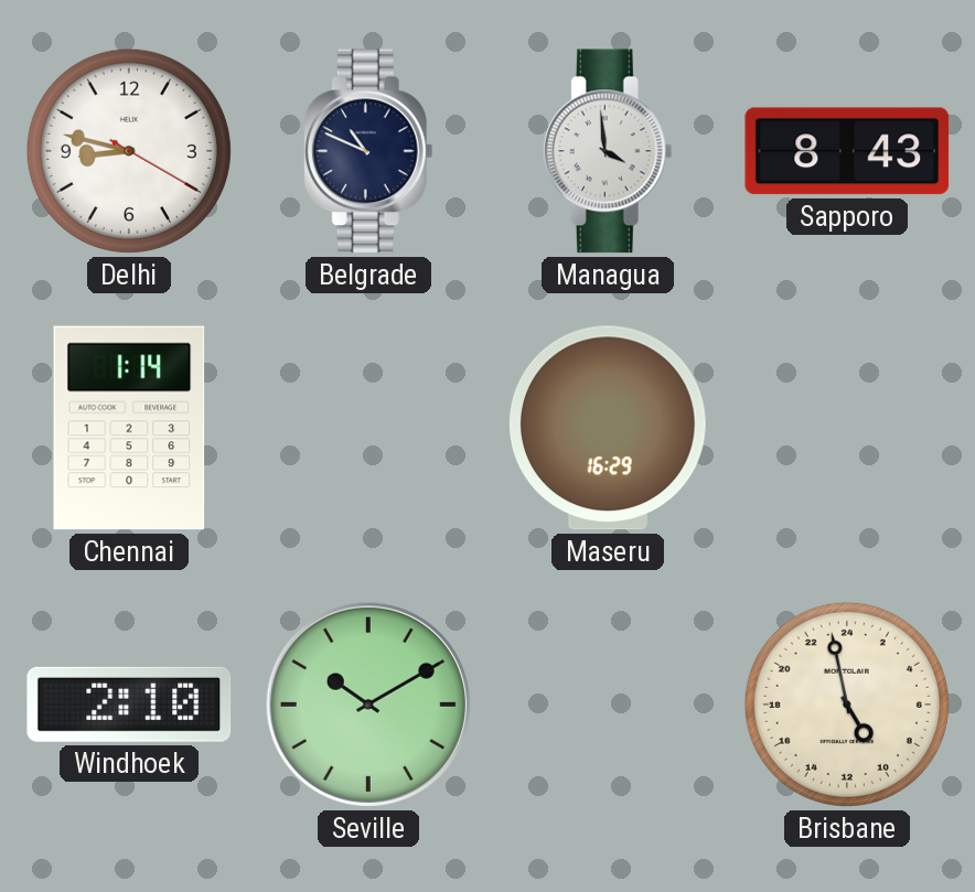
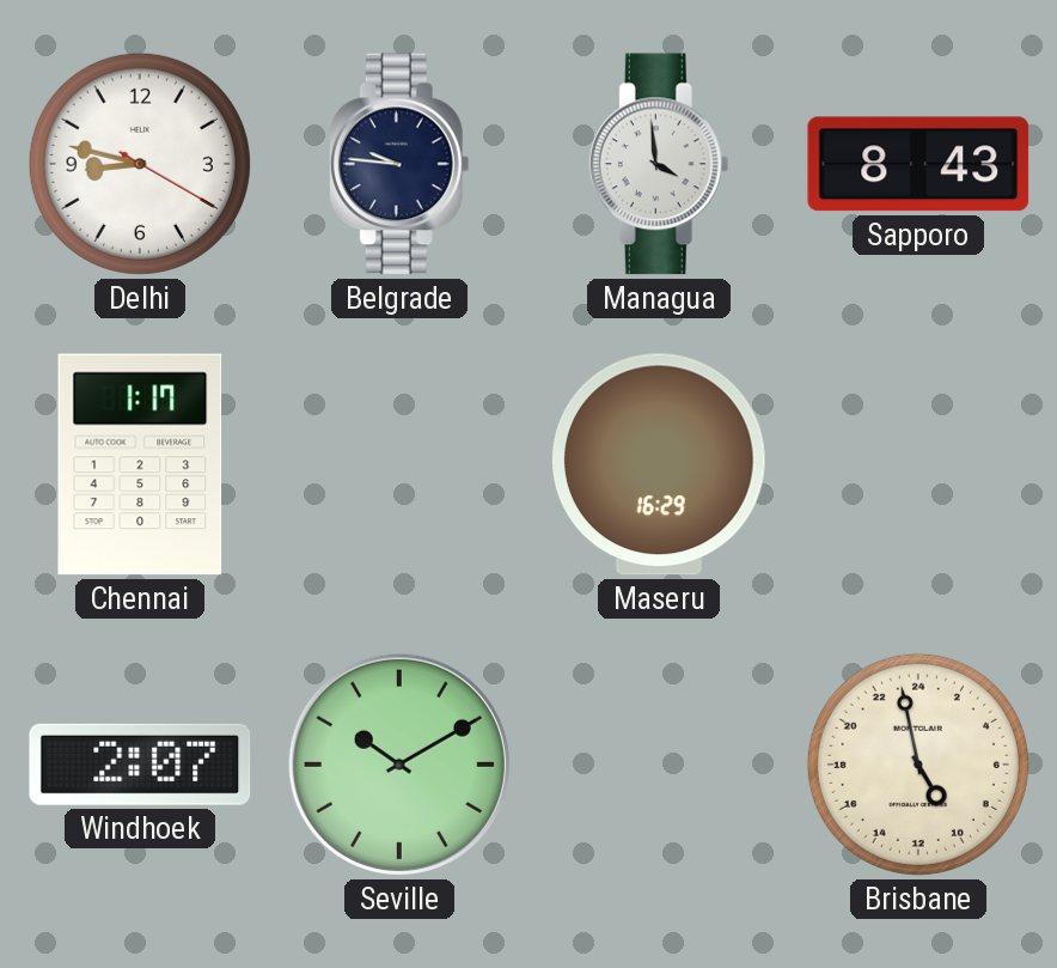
Belgrade: 10:49 -> 9:46
Chennai: 1:14 -> 1:17
Windhoek: 2:10 -> 2:07
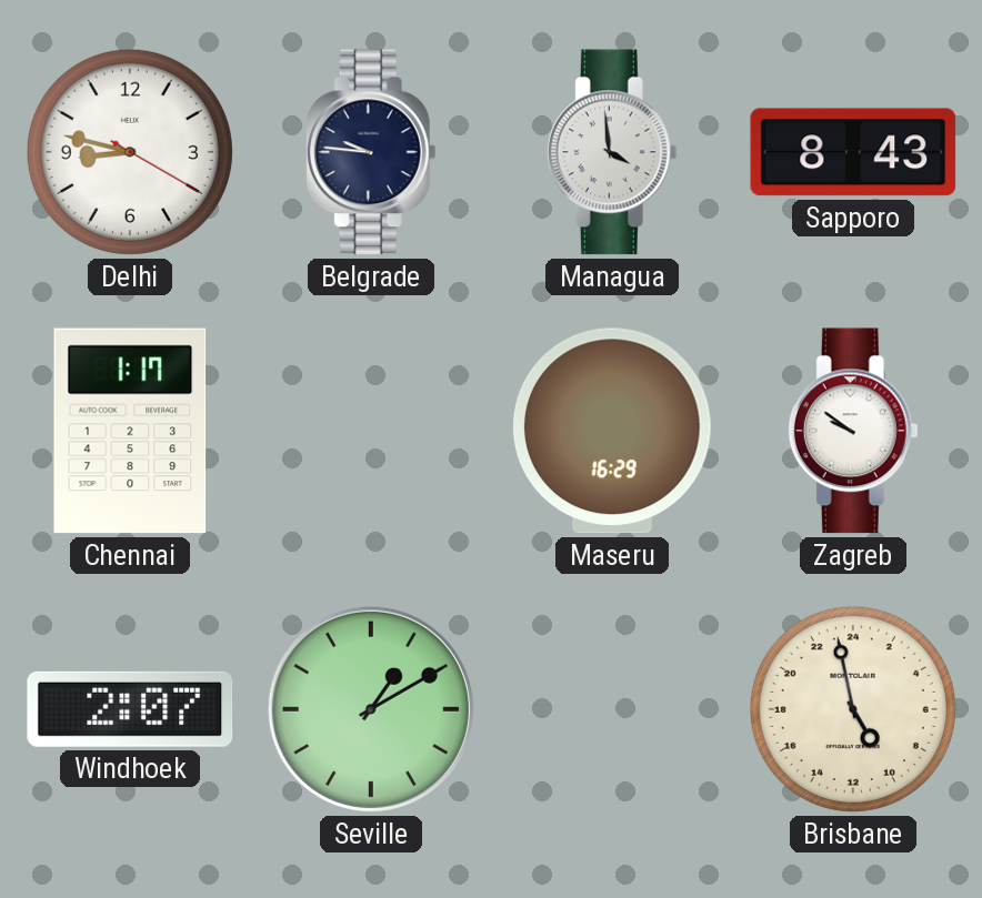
Zagreb: none -> 9:51
Seville: 10:10 -> 1:10
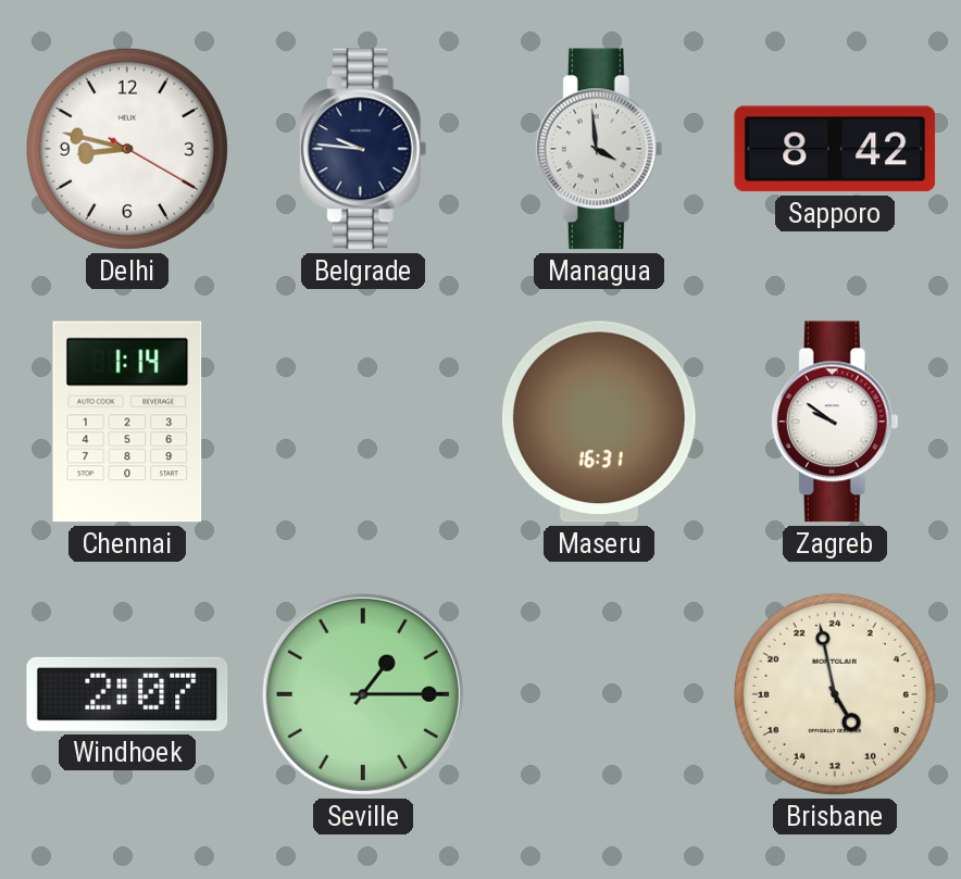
Sapporo: 8:43 -> 8:42
Chennai: 1:17 -> 1:14
Maseru: 16:29 -> 16:31
Seville: 1:10 -> 1:15
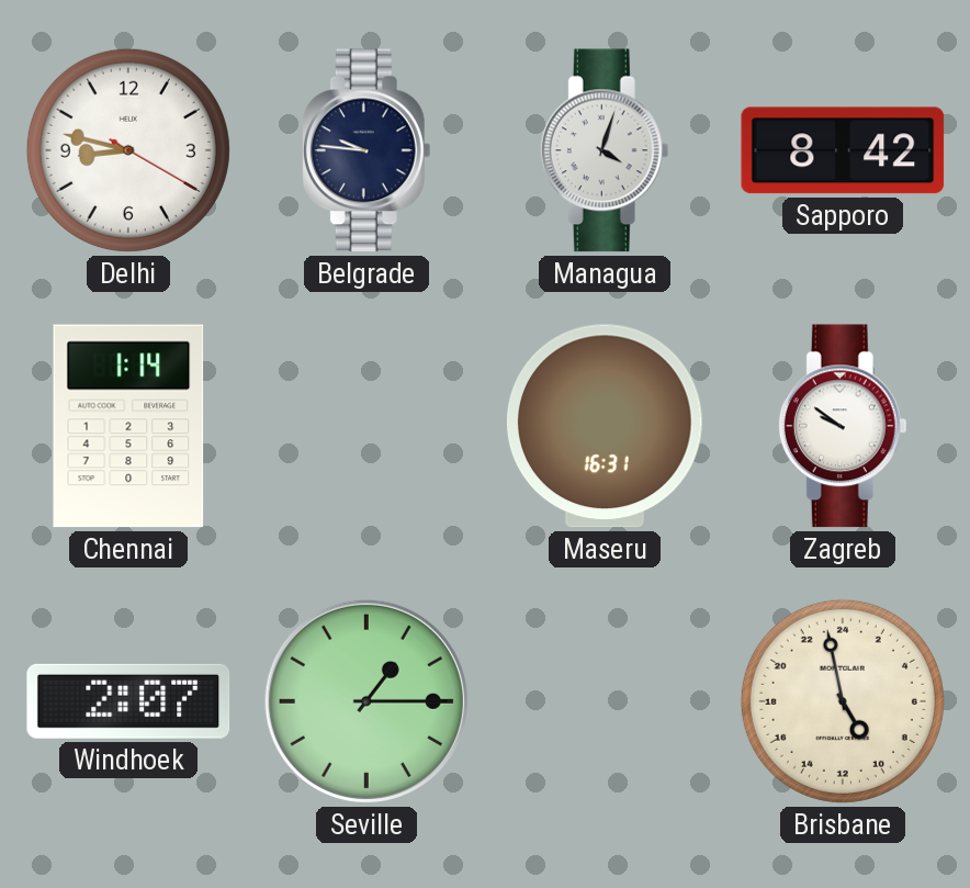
Managua: 3:59 -> 4:03
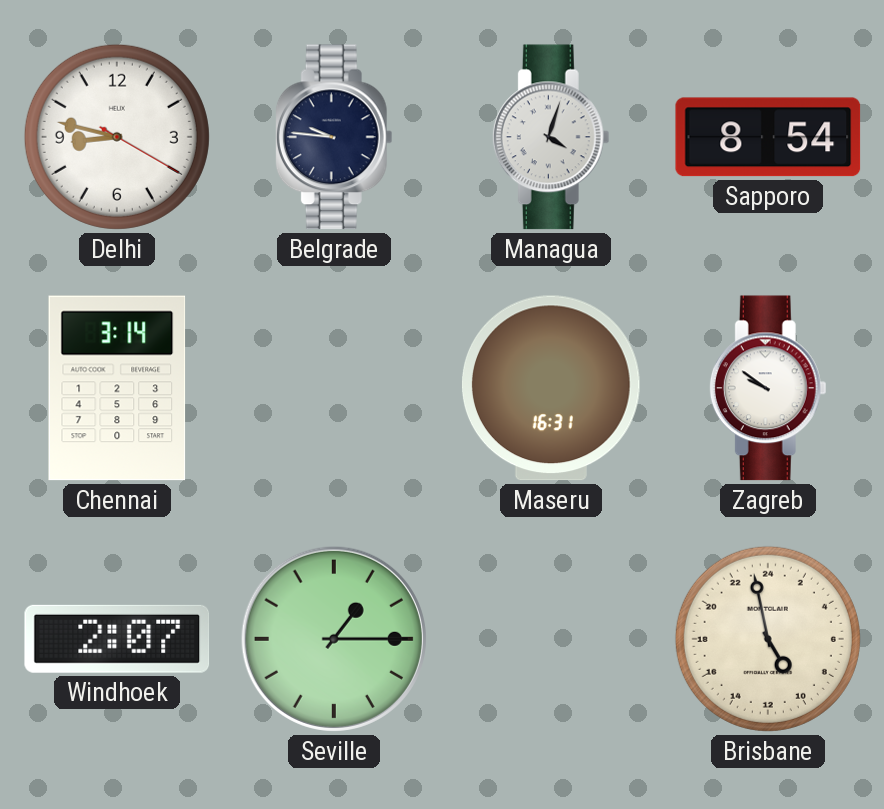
Sapporo: 8:42 -> 8:54
Chennai: 1:14 -> 3:14
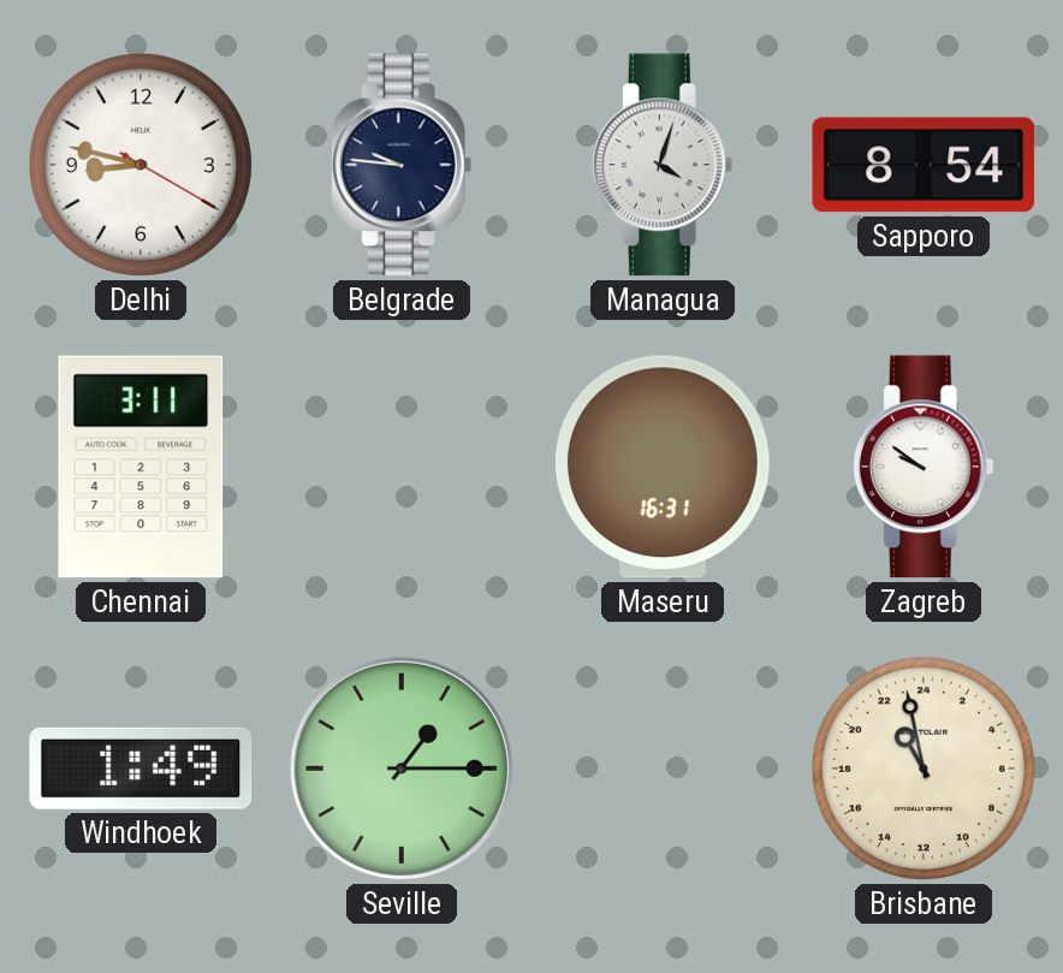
Chennai: 3:14 -> 3:11
Windhoek: 2:07 -> 1:49
Brisbane: 9:58 -> 21:58
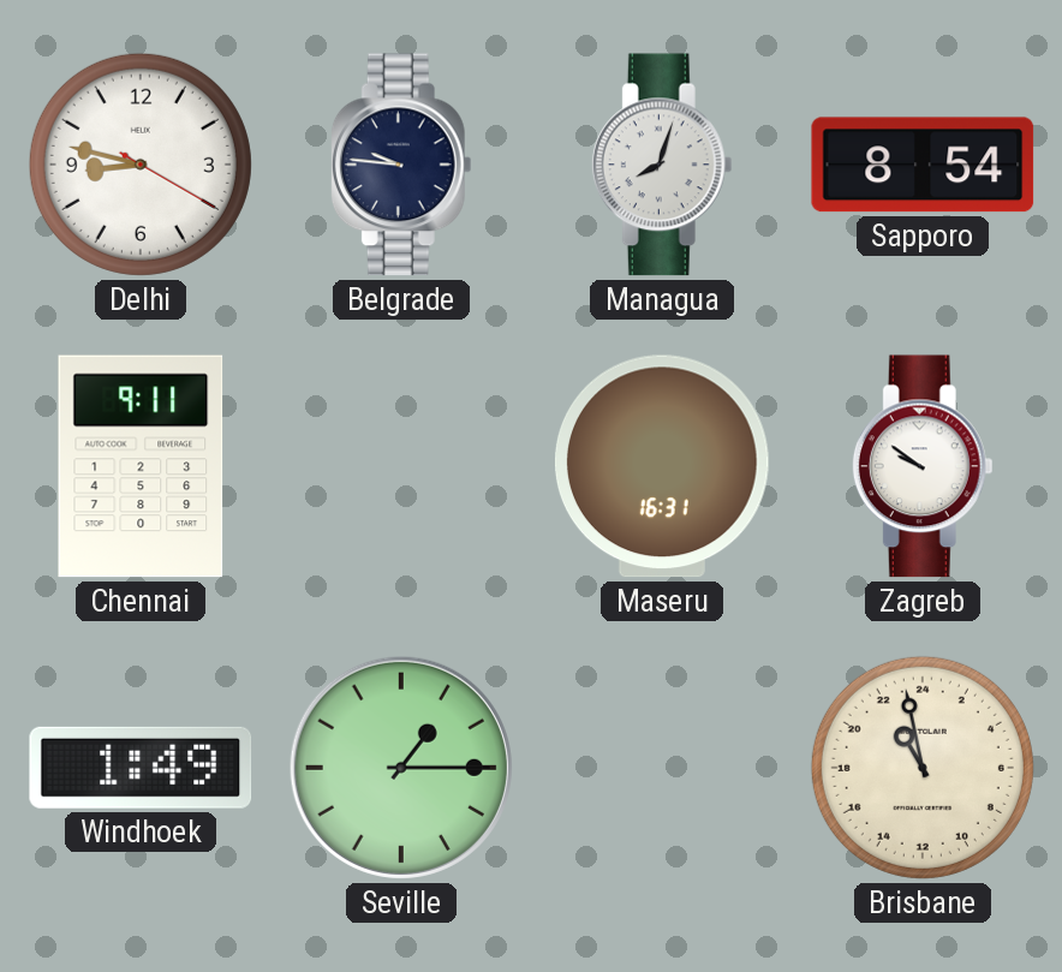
Managua: 4:03 -> 8:03
Chennai: 3:11 -> 9:11
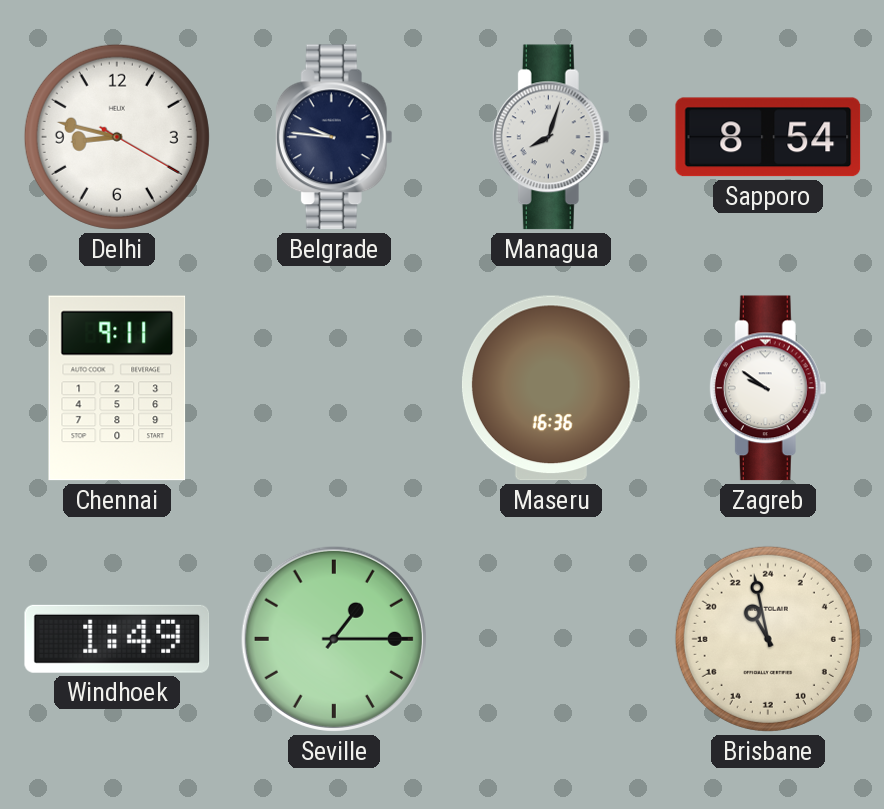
Maseru: 16:31 -> 16:36
